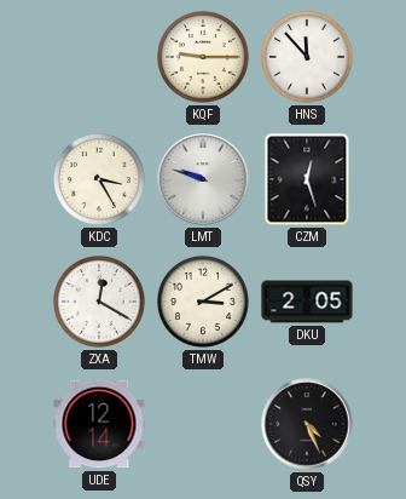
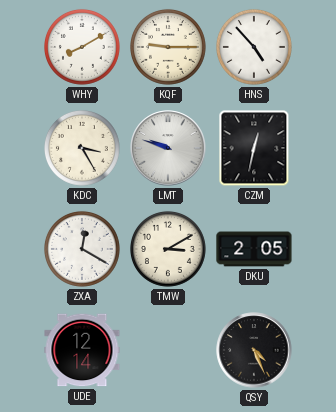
WHY: none -> 8:10
HNS: 11:53 -> 4:53
CZM: 12:27 -> 12:32
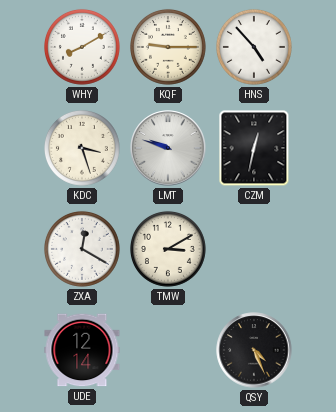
KDC: 3:25 -> 3:27
DKU: 2:05 -> none
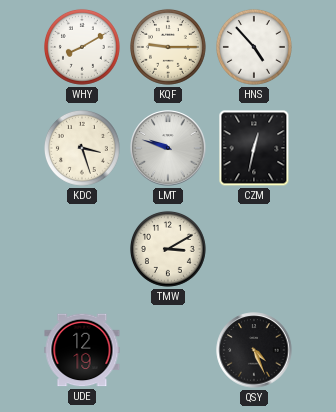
ZXA: 12:20 -> none
UDE: 12:14 -> 12:19
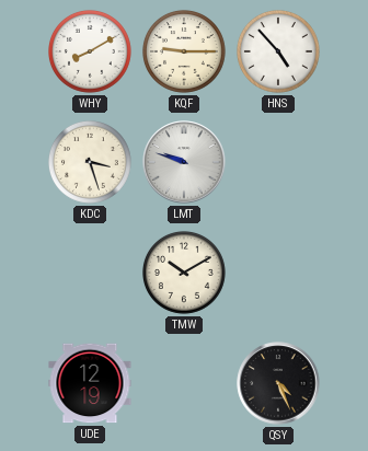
CZM: 12:32 -> none
TMW: 3:10 -> 10:10
